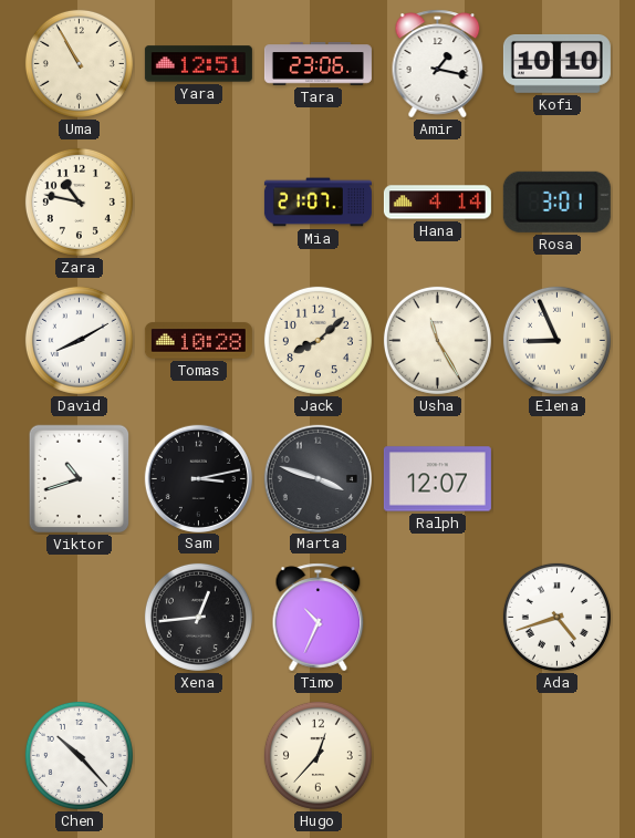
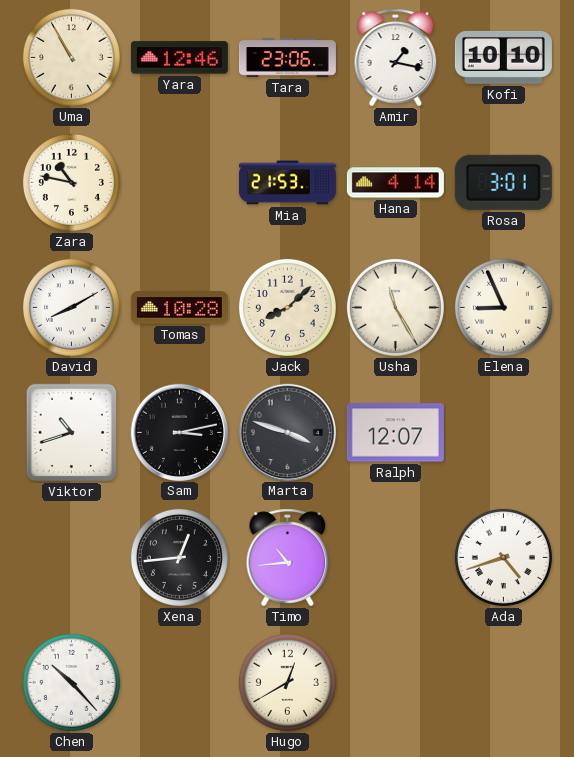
Yara: 12:51 -> 12:46
Mia: 21:07 -> 21:53
Timo: 10:34 -> 10:44
Hugo: 12:37 -> 12:40
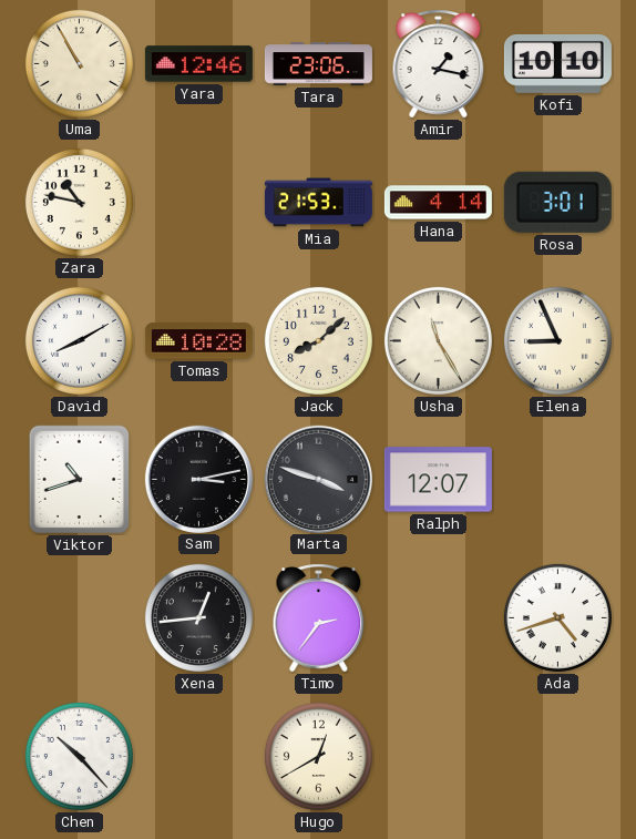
Timo: 10:44 -> 2:36
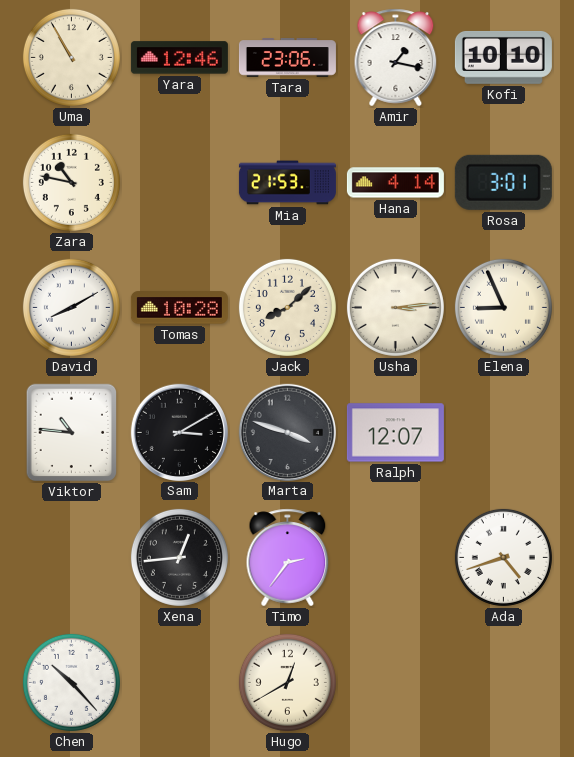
Usha: 11:25 -> 3:14
Viktor: 10:42 -> 10:46
Sam: 3:13 -> 3:10
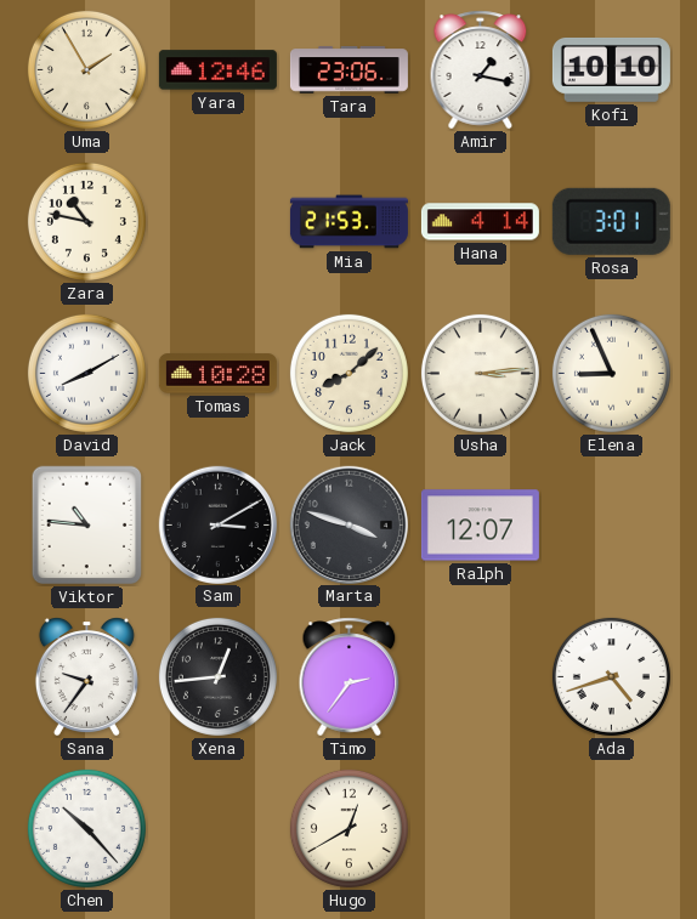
Uma: 10:55 -> 1:55
Sana: none -> 9:36
